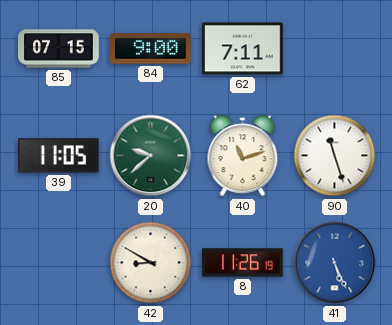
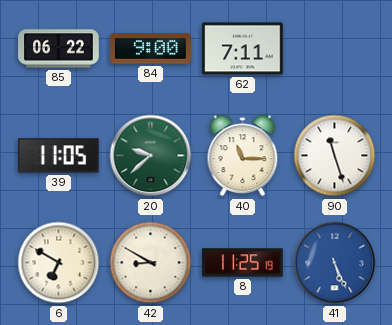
85: 07:15 -> 06:22
40: 11:12 -> 11:15
6: none -> 6:50
8: 11:26 -> 11:25
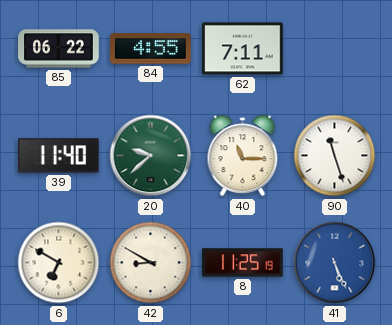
84: 9:00 -> 4:55
39: 11:05 -> 11:40
